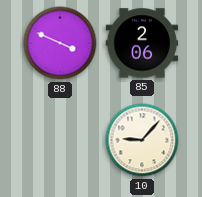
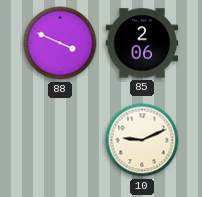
10: 9:07 -> 9:11
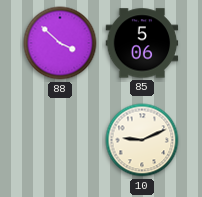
88: 3:49 -> 3:52
85: 2:06 -> 5:06
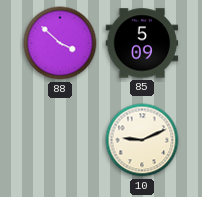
85: 5:06 -> 5:09
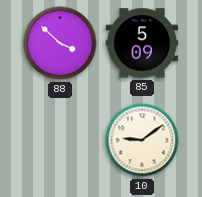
10: 9:11 -> 9:09
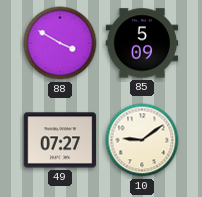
88: 3:52 -> 3:50
49: none -> 07:27
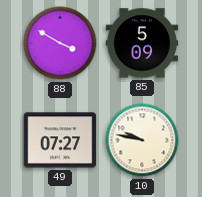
10: 9:09 -> 9:47
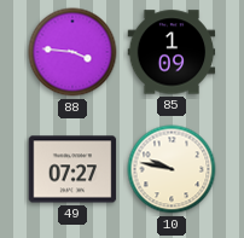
88: 3:50 -> 3:46
85: 5:09 -> 1:09
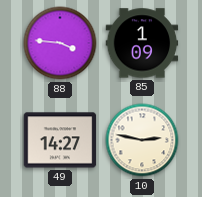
49: 07:27 -> 14:27
10: 9:47 -> 2:47
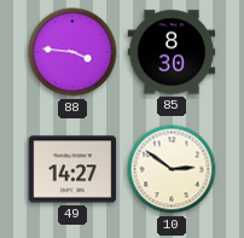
85: 1:09 -> 8:30
10: 2:47 -> 2:51
